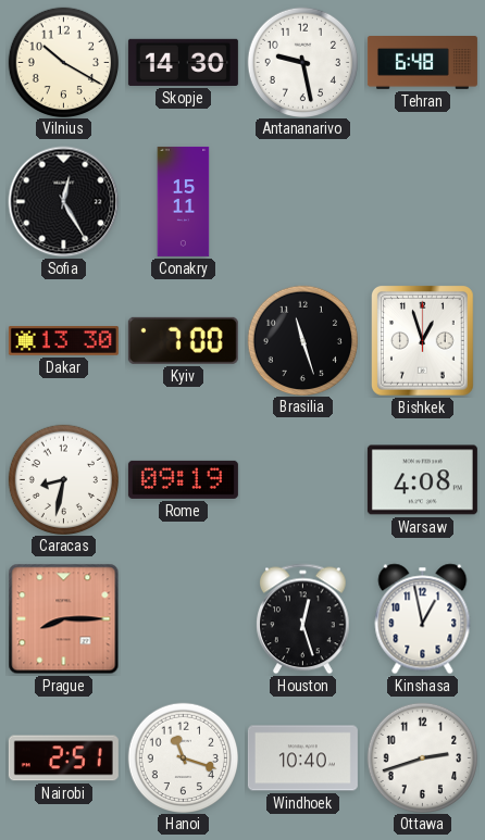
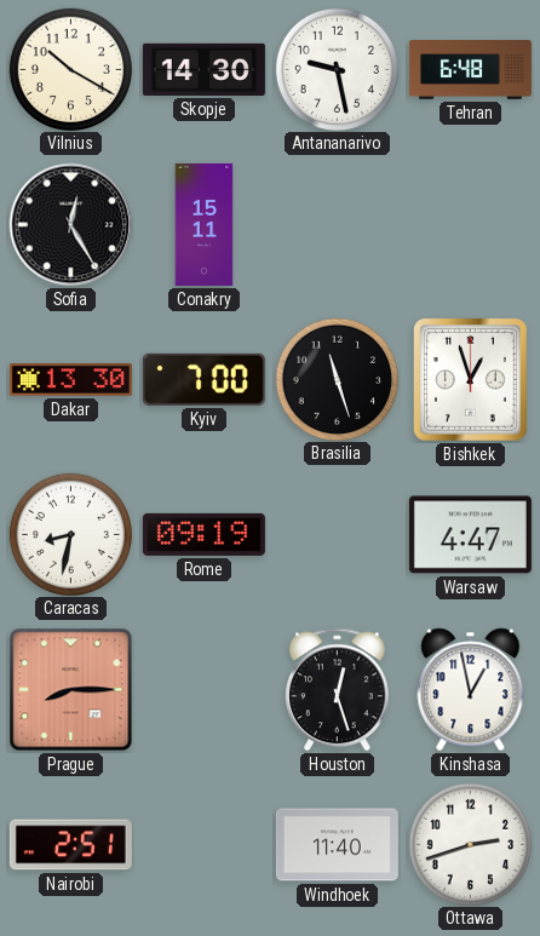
Warsaw: 4:08 -> 4:47
Hanoi: 11:18 -> none
Windhoek: 10:40 -> 11:40
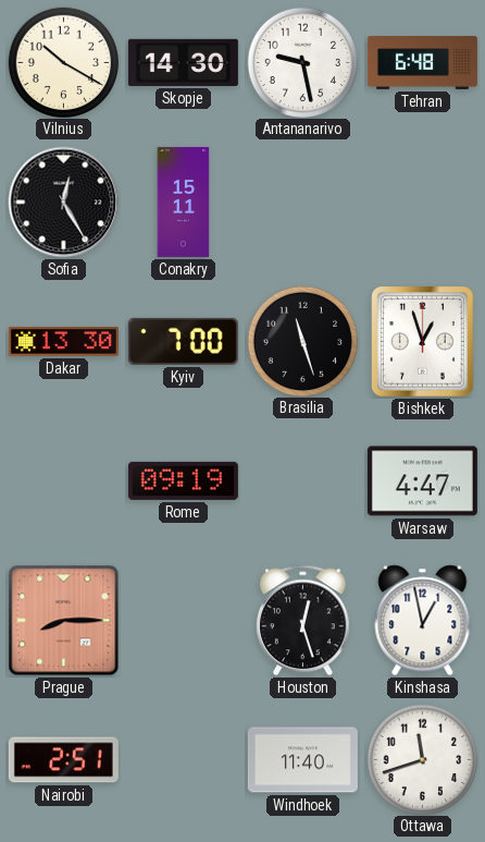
Caracas: 8:32 -> none
Ottawa: 2:42 -> 11:42
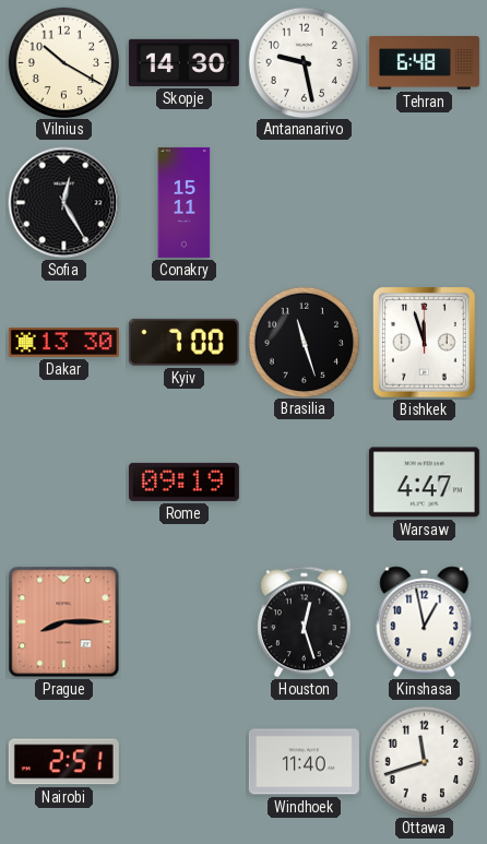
Bishkek: 12:57 -> 11:57
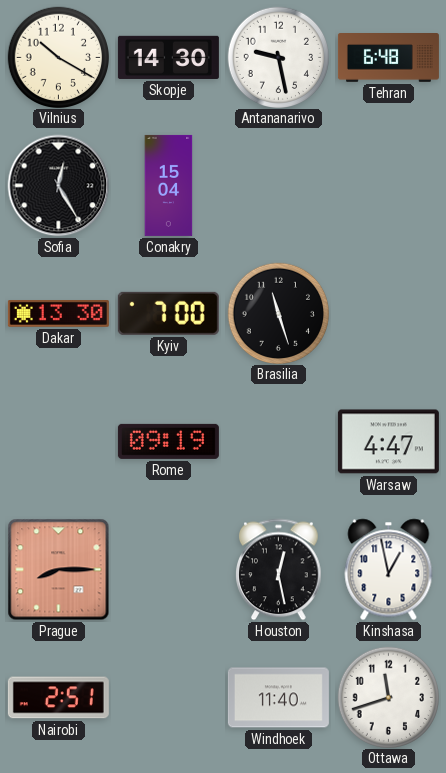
Conakry: 15:11 -> 15:04
Bishkek: 11:57 -> none
Houston: 12:27 -> 12:28
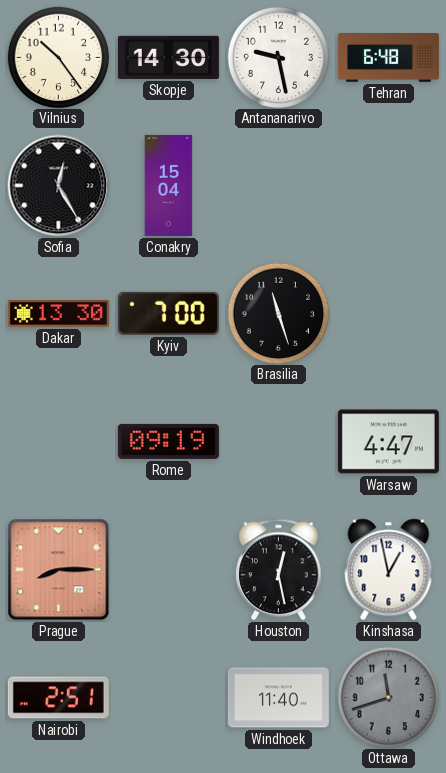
Vilnius: 10:20 -> 10:24
Ottawa dial: white -> grey
